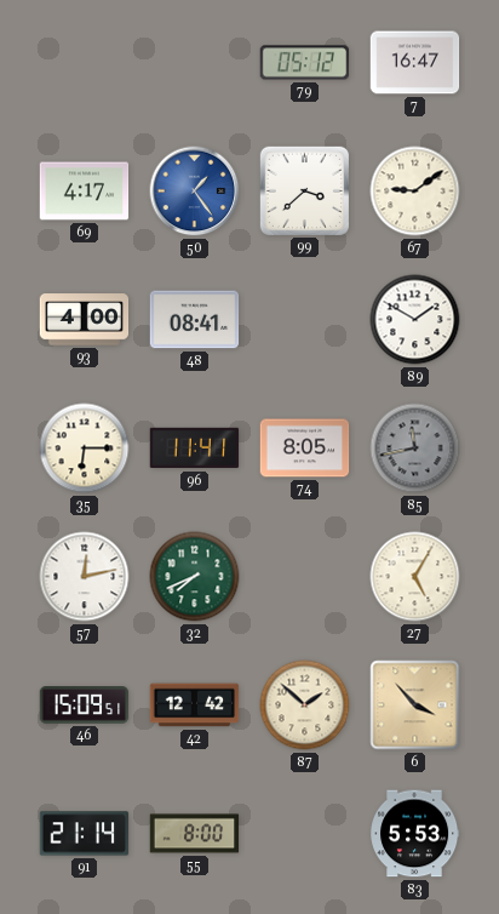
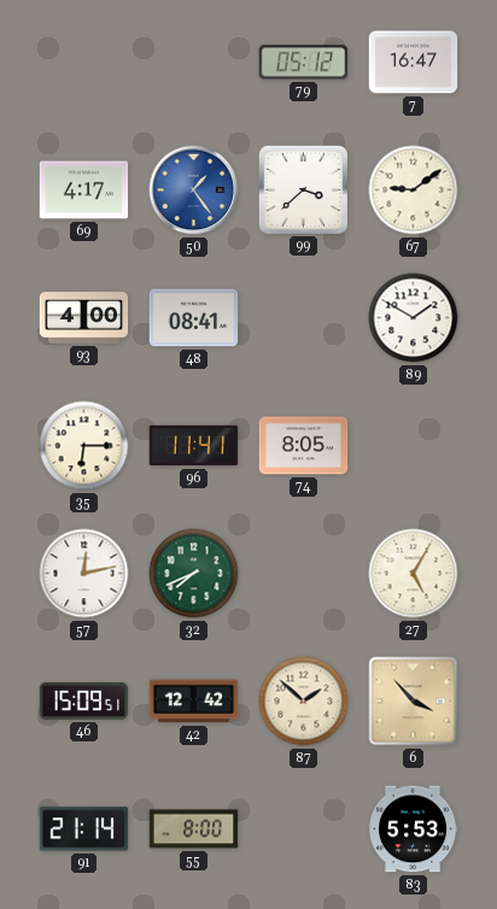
85: 11:43 -> none
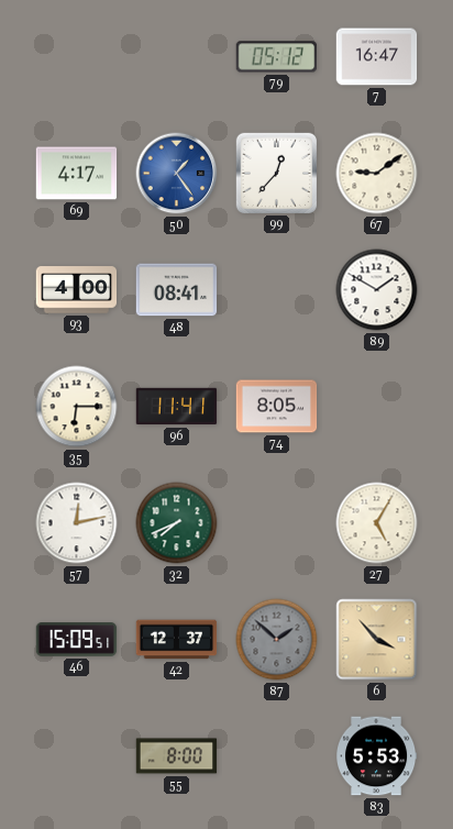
99: 3:38 -> 12:37
42: 12:42 -> 12:37
87 dial: cream -> grey
91: 21:14 -> none
